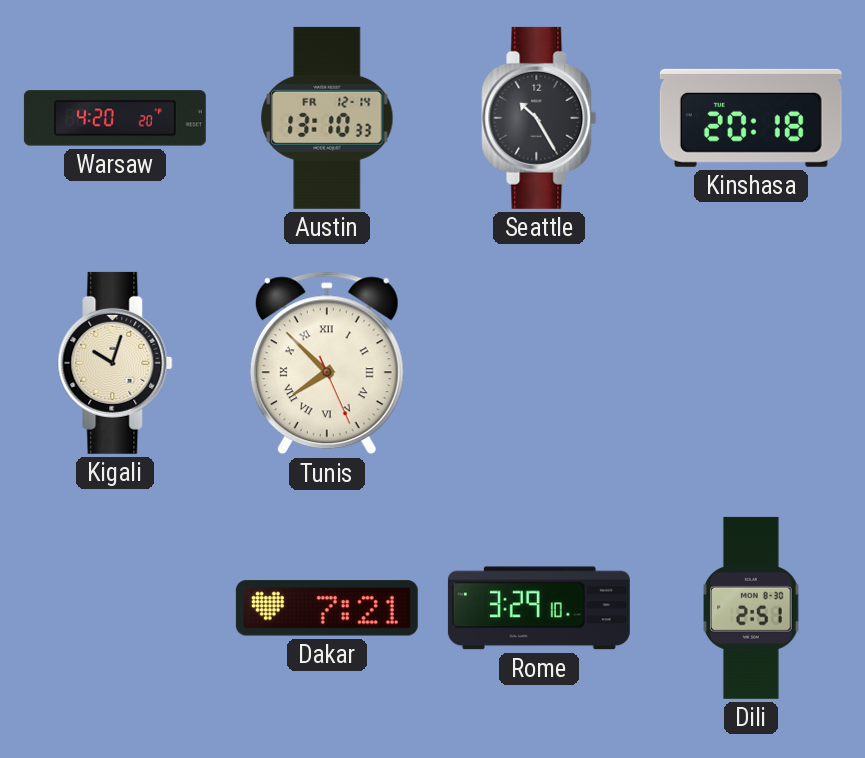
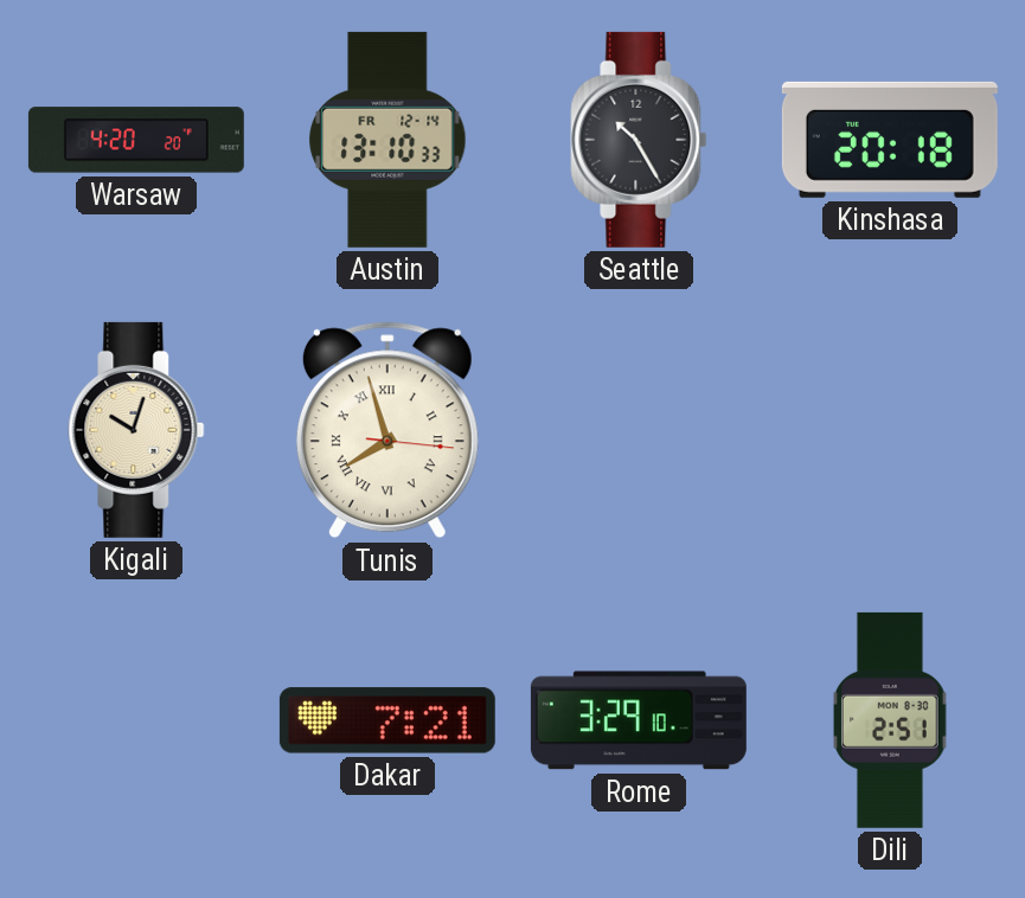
Tunis: 7:52 -> 7:57
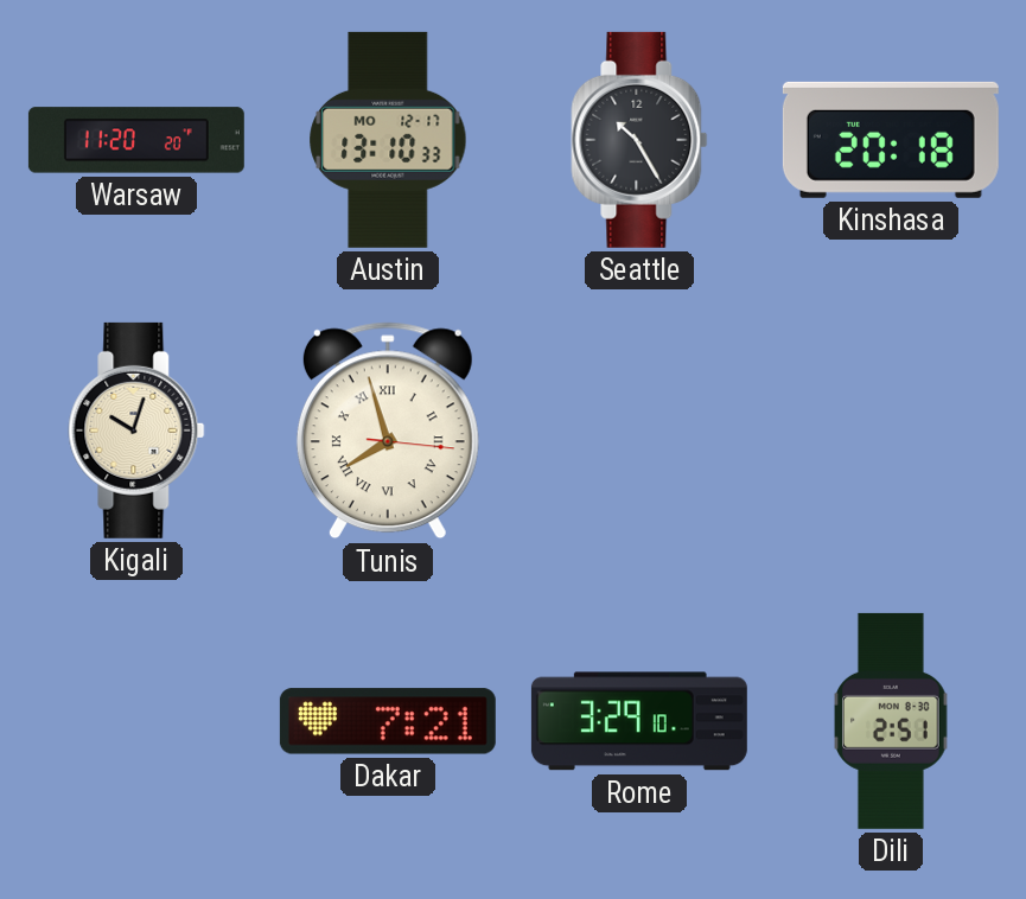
Warsaw: 4:20 -> 11:20
Austin date: FR 12-14 -> MO 12-17
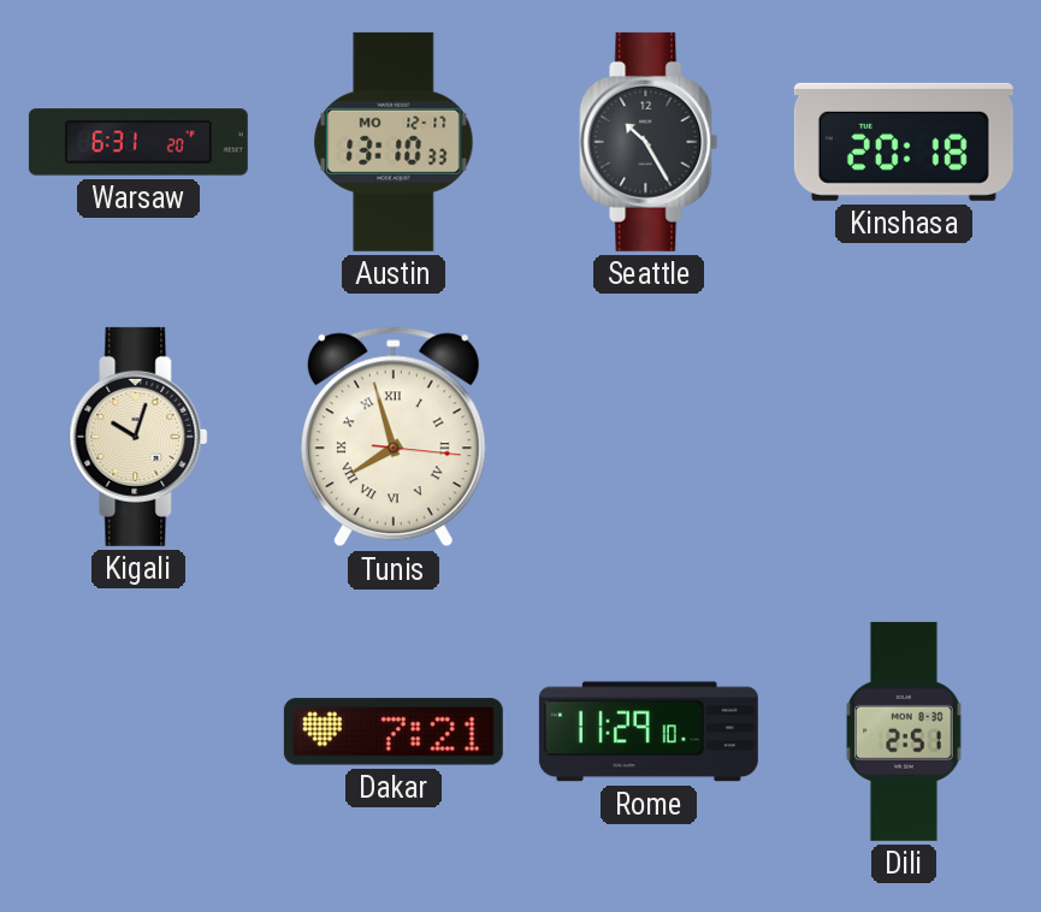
Warsaw: 11:20 -> 6:31
Rome: 3:29 -> 11:29
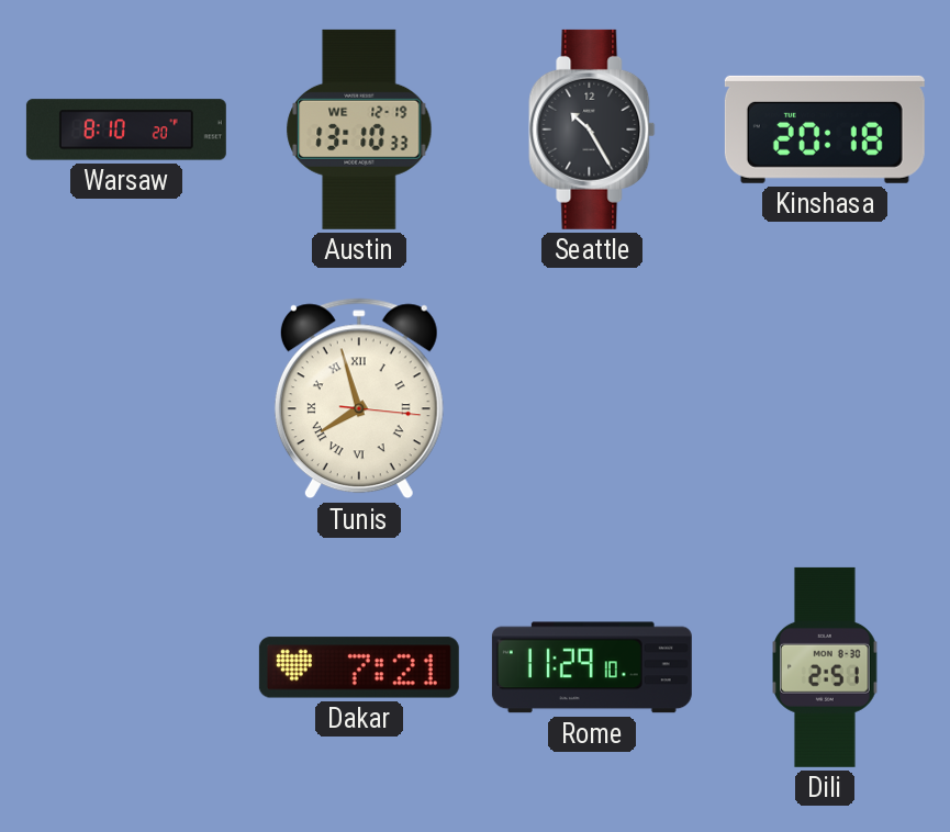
Warsaw: 6:31 -> 8:10
Austin date: MO 12-17 -> WE 12-19
Kigali: 10:03 -> none
